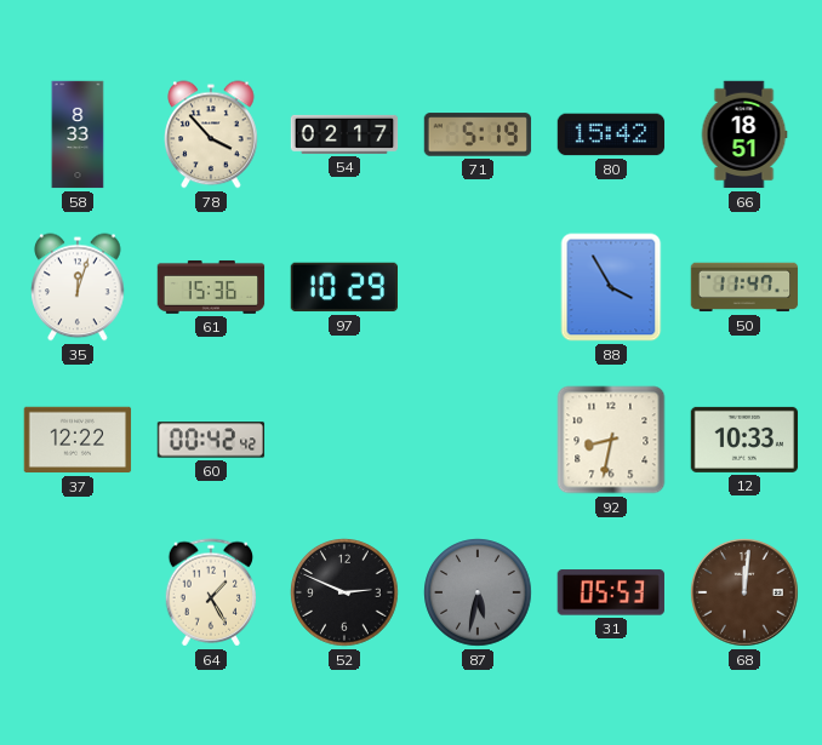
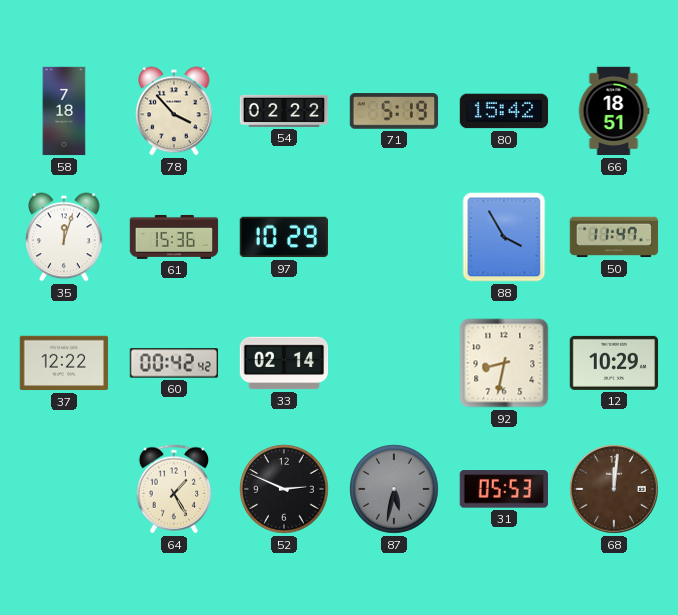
58: 8:33 -> 7:18
54: 02:17 -> 02:22
33: none -> 02:14
12: 10:33 -> 10:29
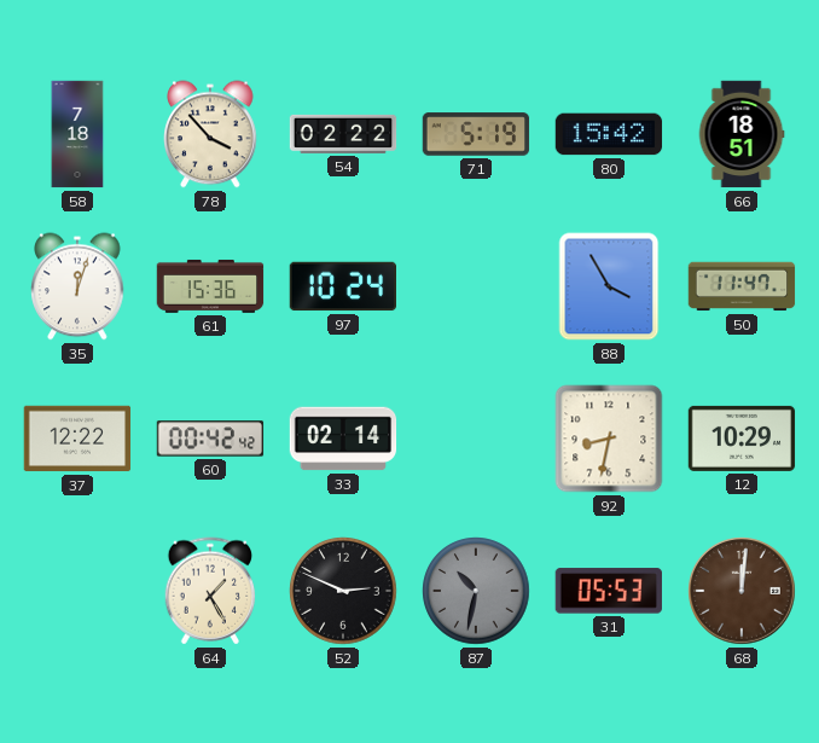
97: 10:29 -> 10:24
87: 5:32 -> 10:32
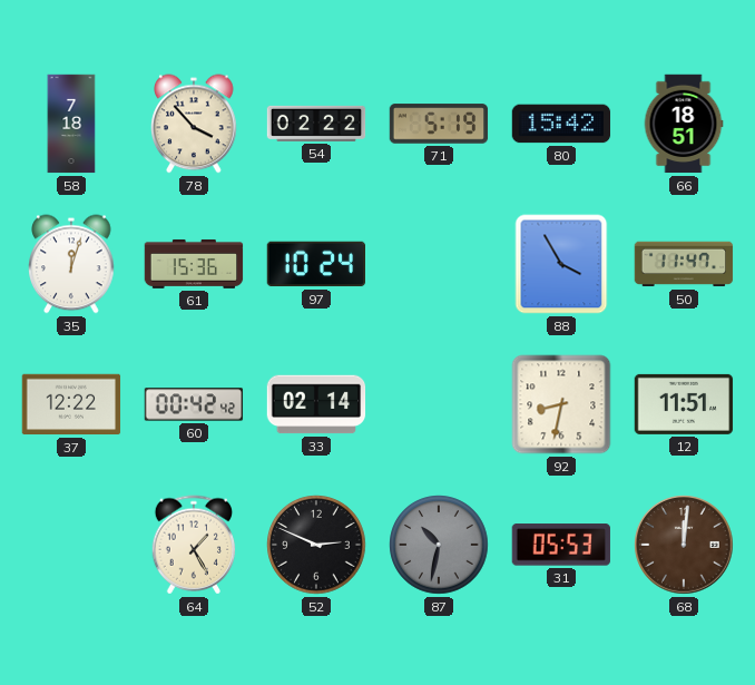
12: 10:29 -> 11:51
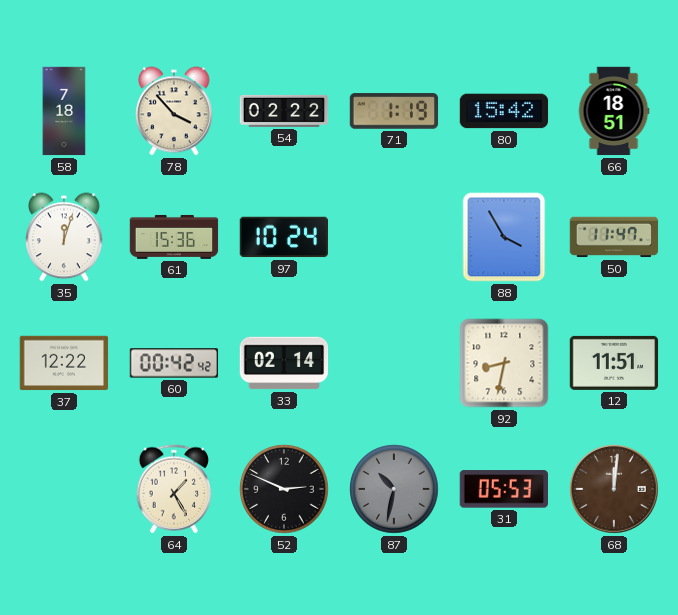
71: 5:19 -> 1:19
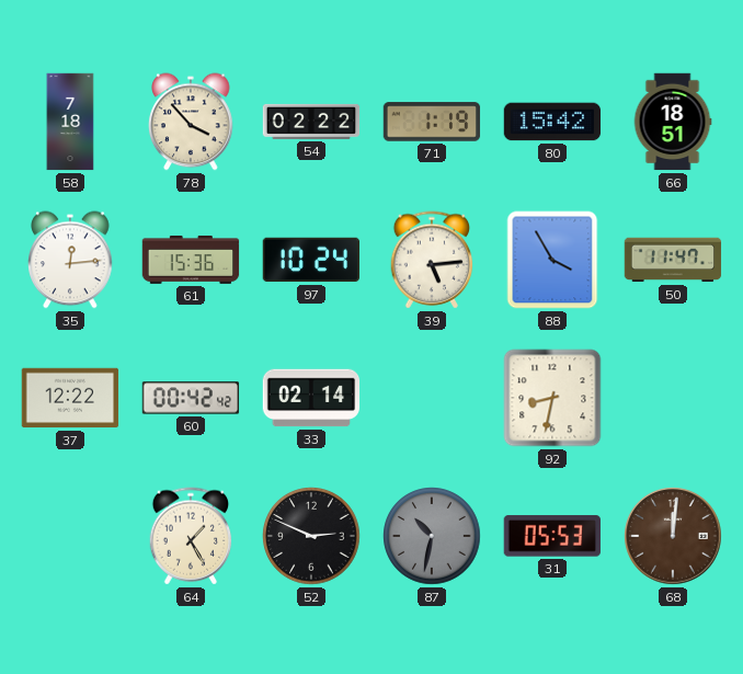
35: 12:03 -> 12:14
39: none -> 5:14
12: 11:51 -> none
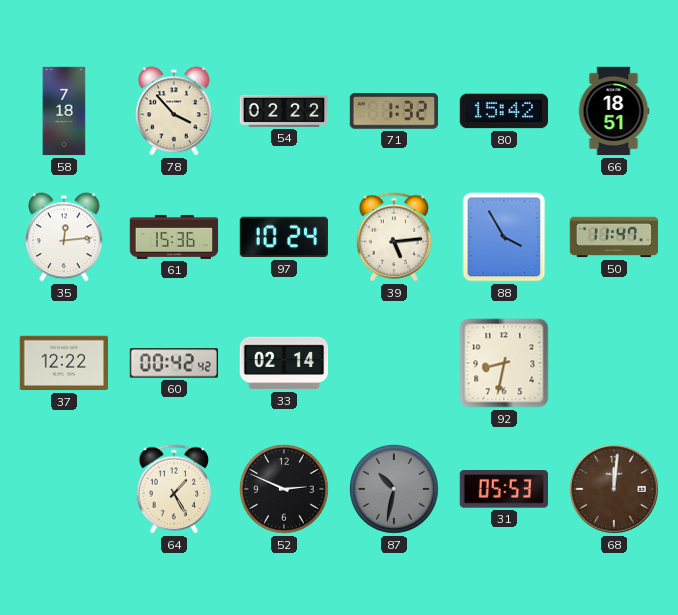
71: 1:19 -> 1:32
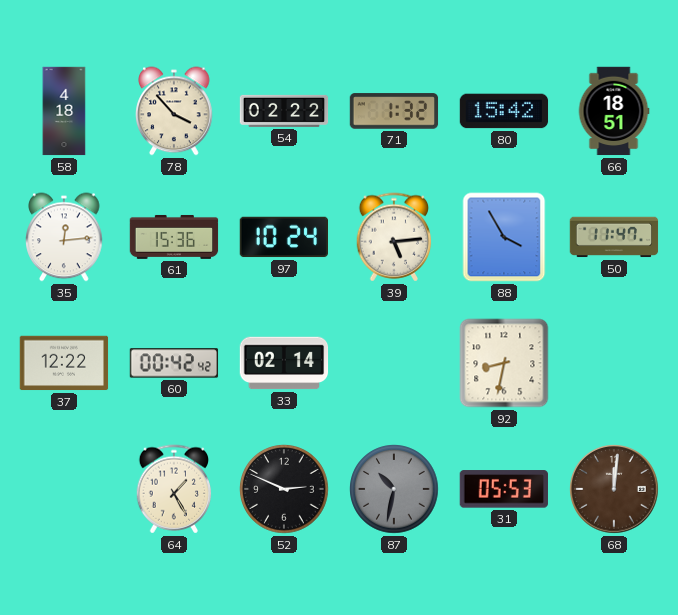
58: 7:18 -> 4:18
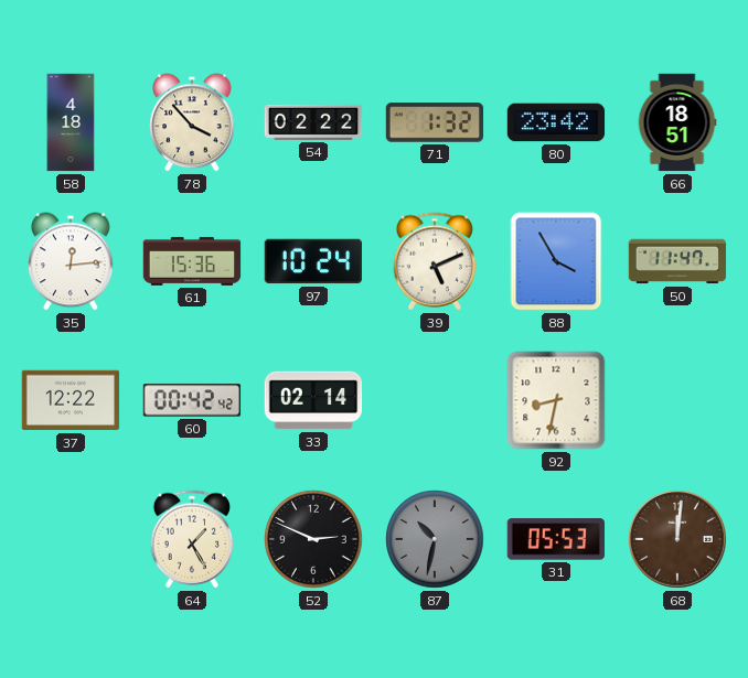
80: 15:42 -> 23:42
39: 5:14 -> 5:11
